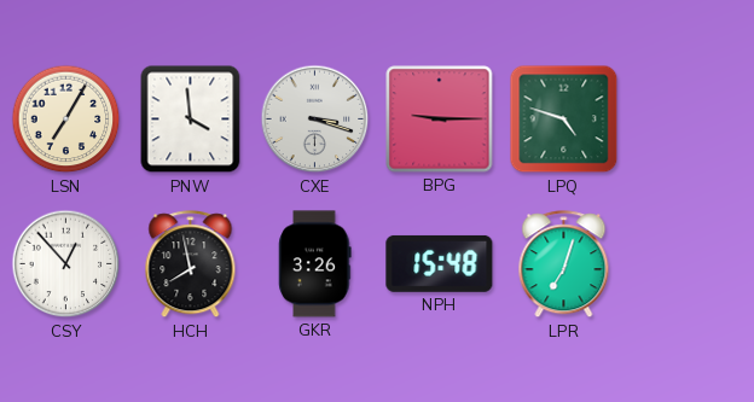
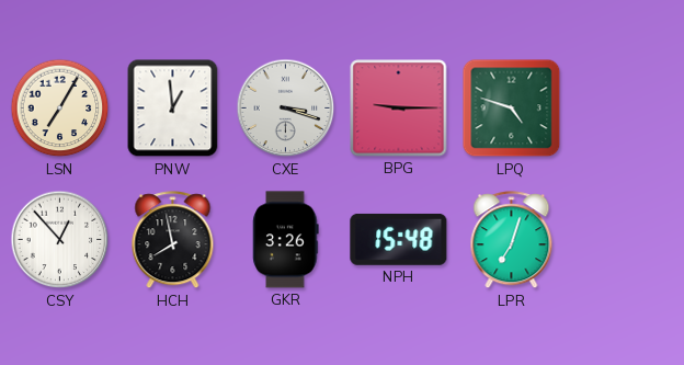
PNW: 3:59 -> 12:59
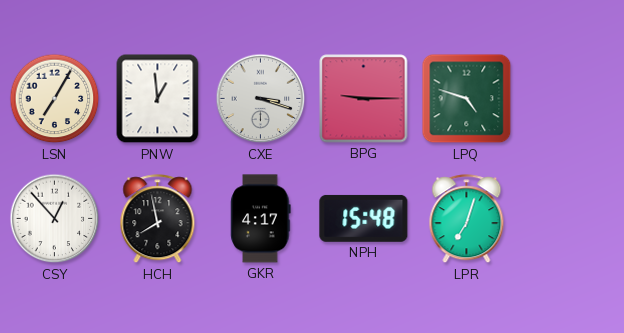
GKR: 3:26 -> 4:17
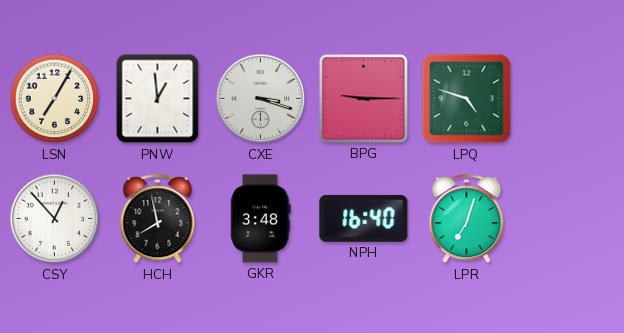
GKR: 4:17 -> 3:48
NPH: 15:48 -> 16:40
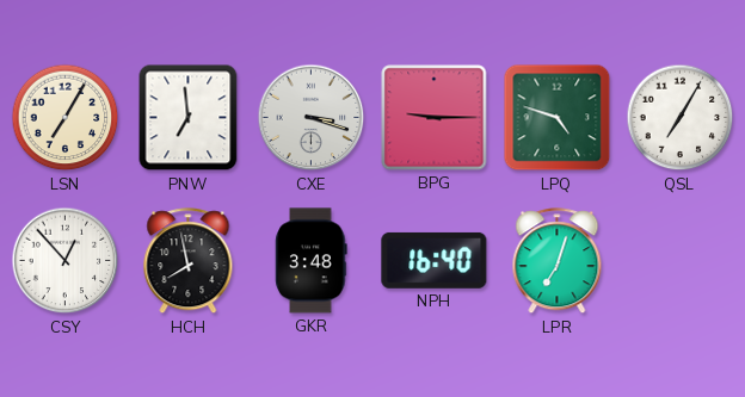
PNW: 12:59 -> 6:59
QSL: none -> 7:05
